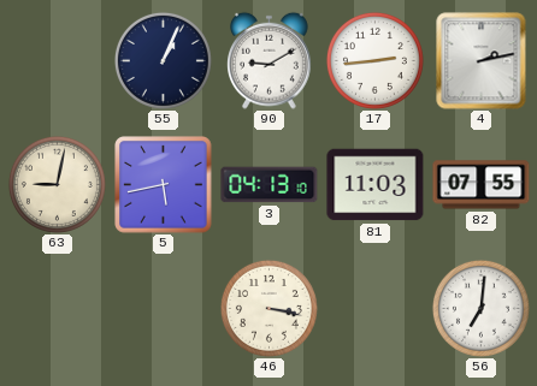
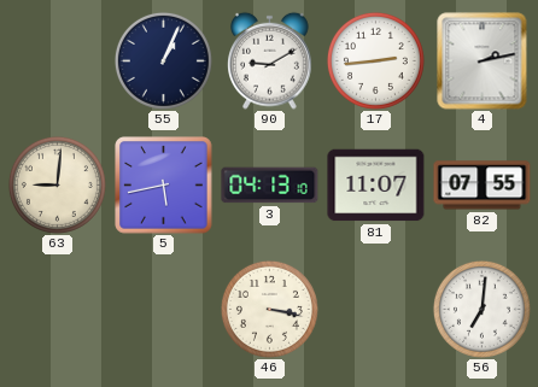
63: 9:02 -> 9:01
81: 11:03 -> 11:07
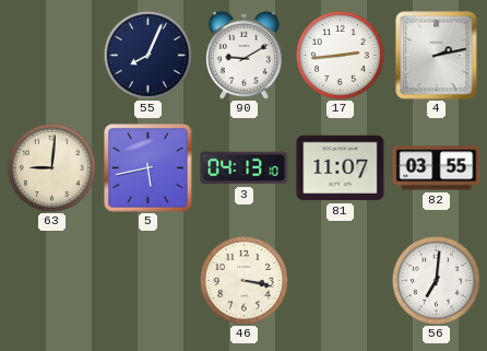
55: 1:04 -> 8:04
82: 07:55 -> 03:55
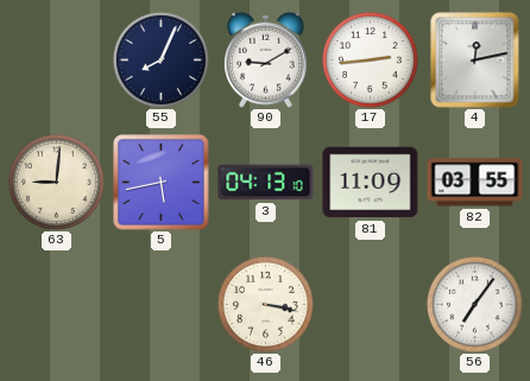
4: 2:13 -> 12:13
81: 11:07 -> 11:09
56: 7:01 -> 7:06
